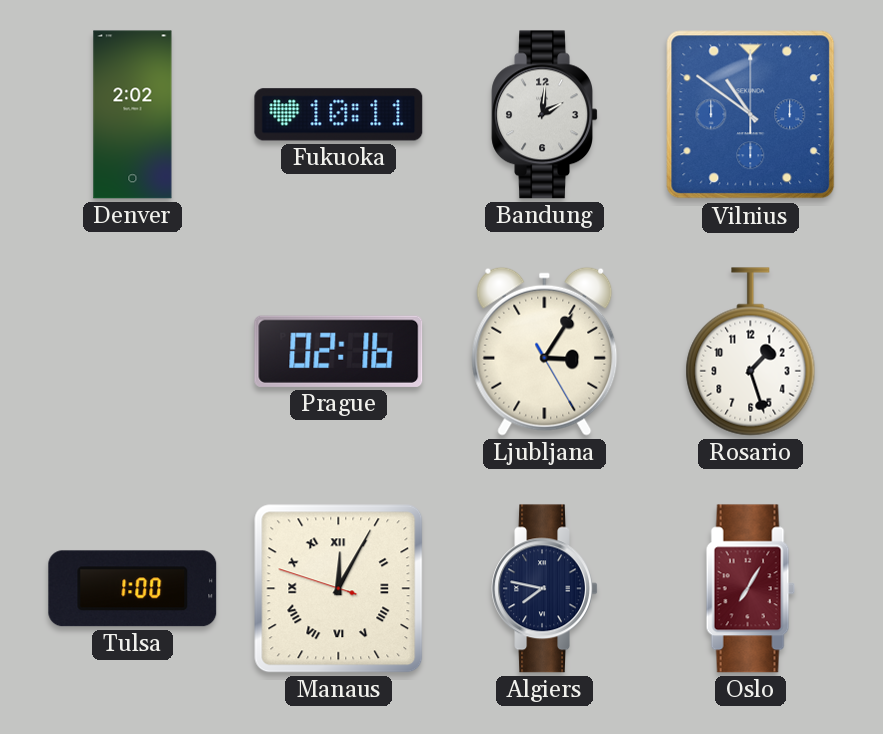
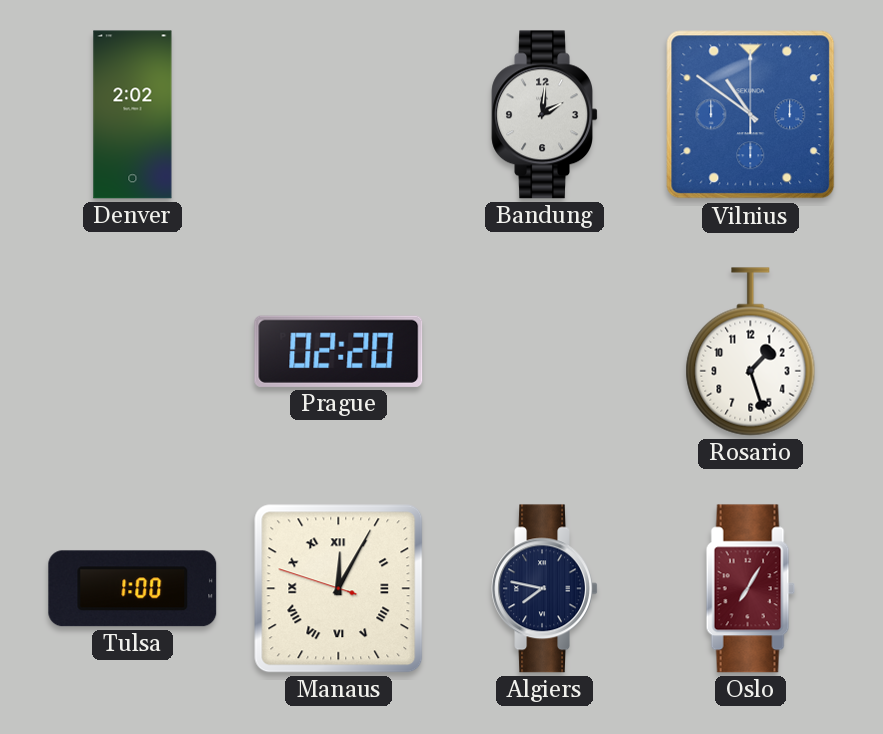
Fukuoka: 10:11 -> none
Prague: 02:16 -> 02:20
Ljubljana: 3:05 -> none
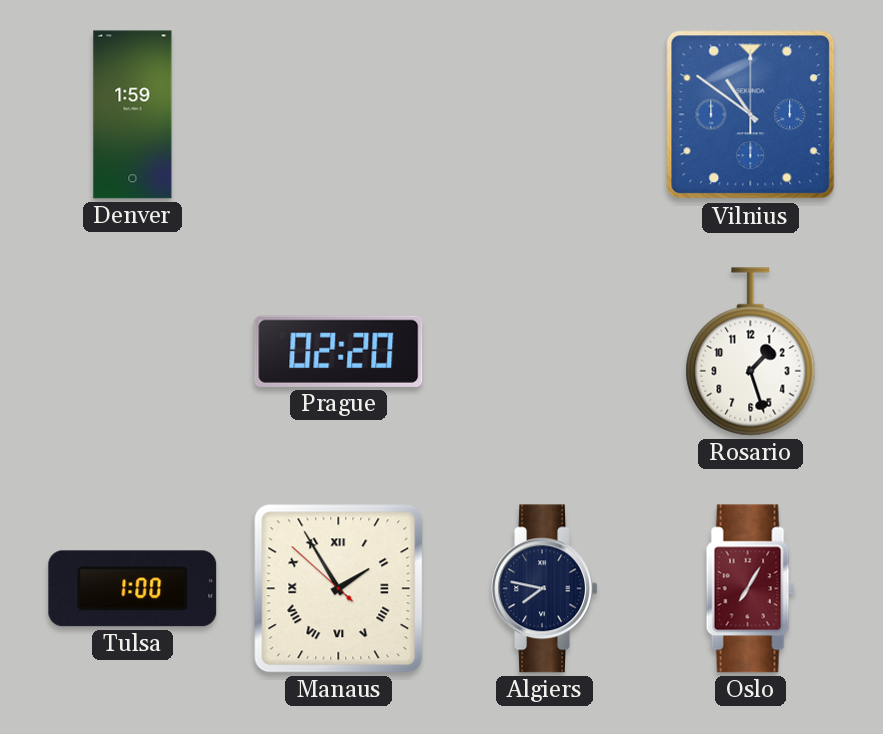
Denver: 2:02 -> 1:59
Bandung: 2:01 -> none
Manaus: 12:04 -> 1:54
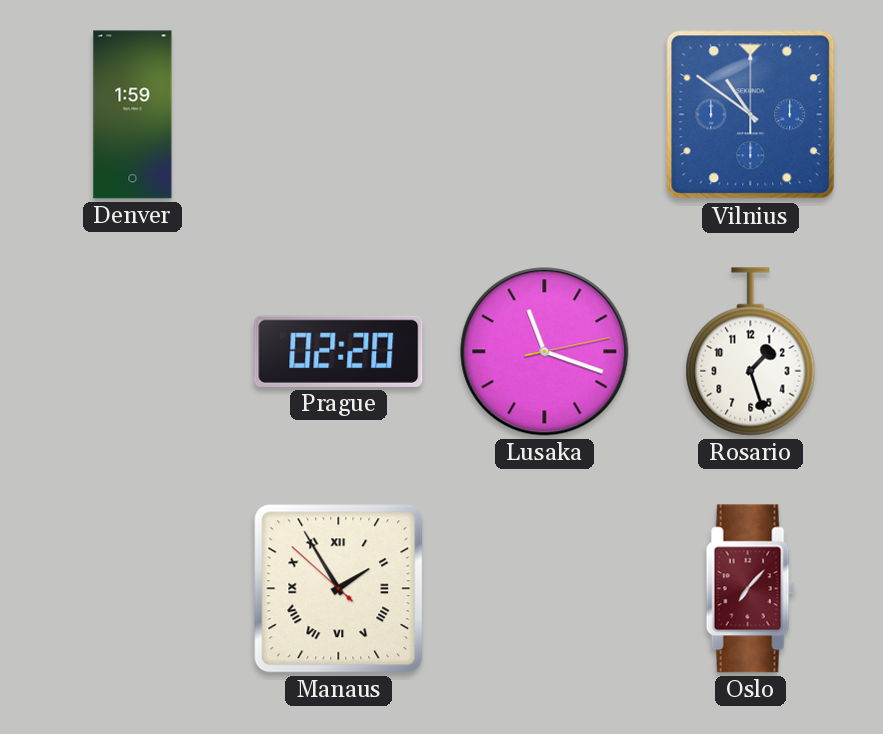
Lusaka: none -> 11:18
Tulsa: 1:00 -> none
Algiers: 7:47 -> none
Oslo: 7:05 -> 7:07
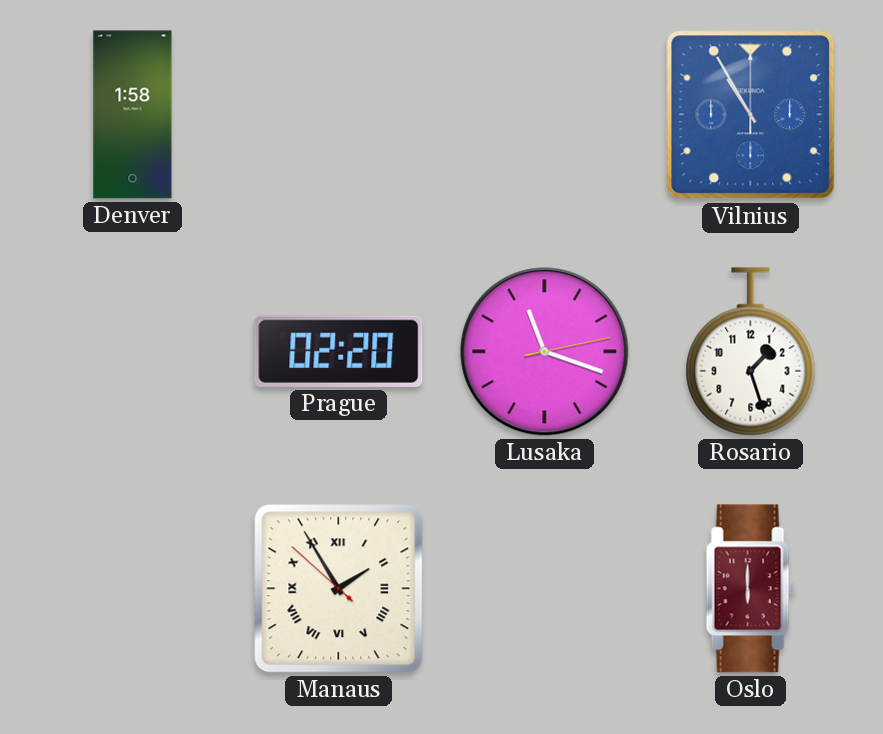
Denver: 1:59 -> 1:58
Vilnius: 10:51 -> 10:55
Oslo: 7:07 -> 6:00
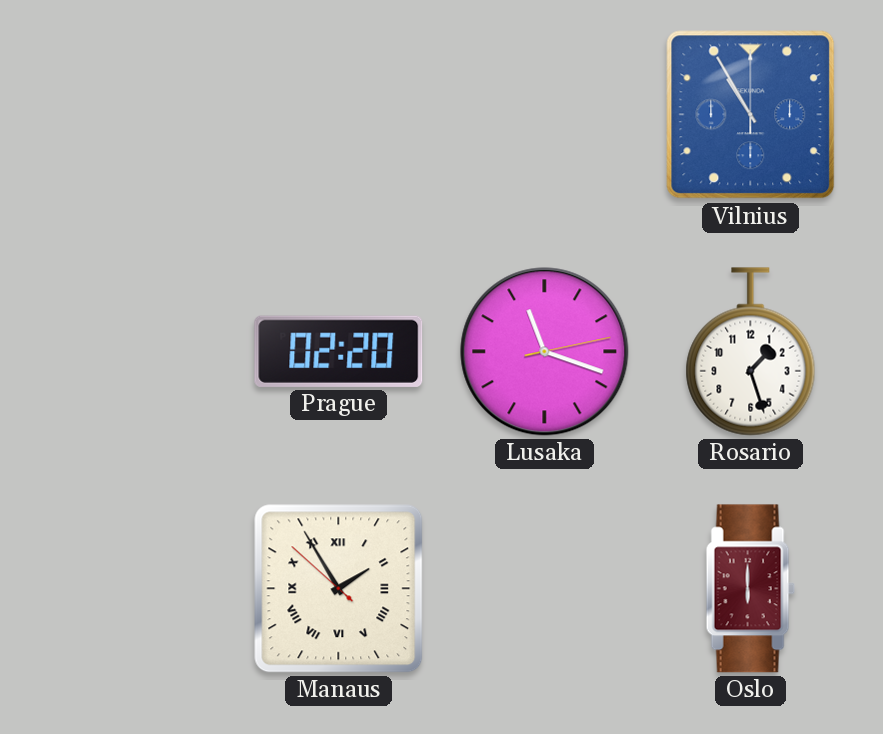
Denver: 1:58 -> none
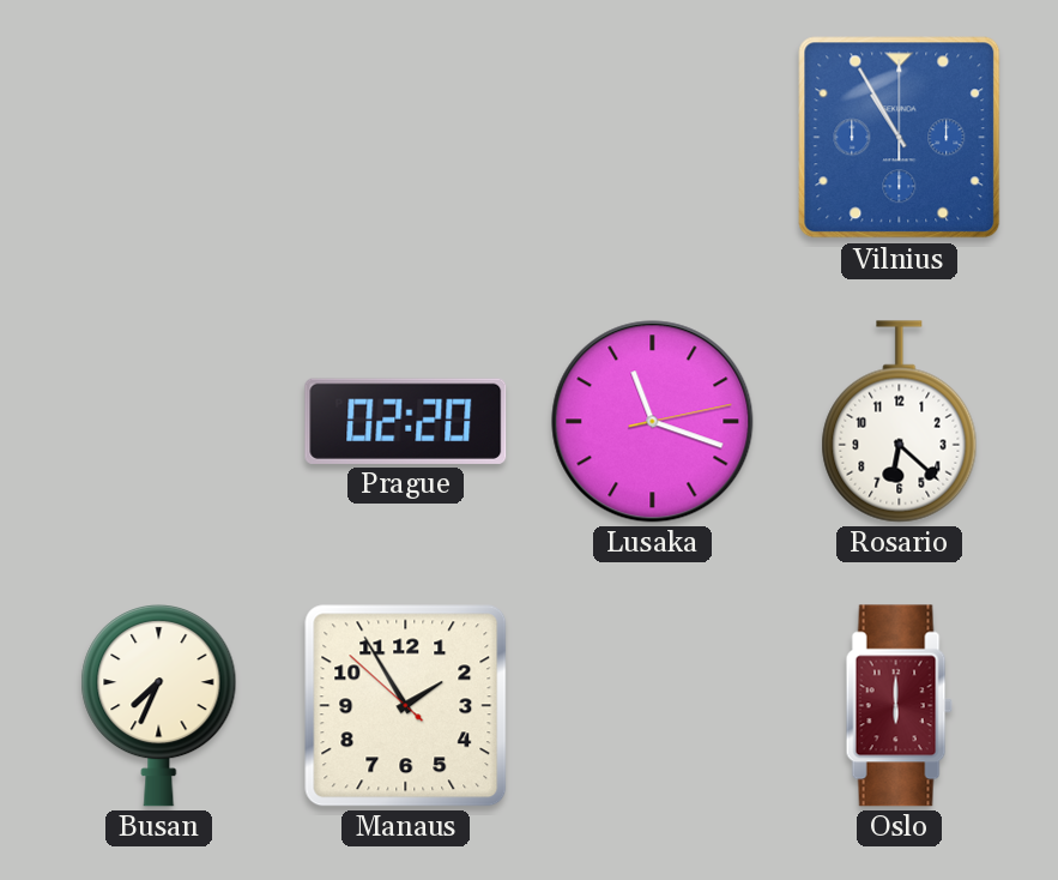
Rosario: 1:27 -> 6:22
Busan: none -> 7:34
Manaus numerals: Roman -> Arabic
